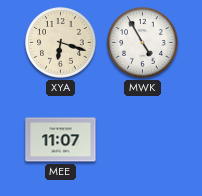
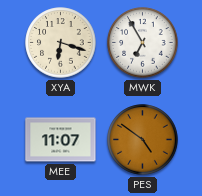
MWK: 4:55 -> 6:55
PES: none -> 4:51
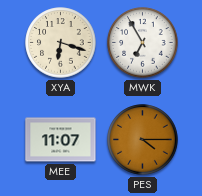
PES: 4:51 -> 4:15
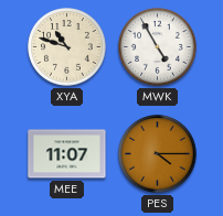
XYA: 6:18 -> 10:48
MWK: 6:55 -> 4:55
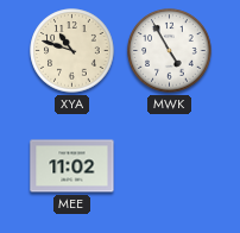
MEE: 11:07 -> 11:02
PES: 4:15 -> none
